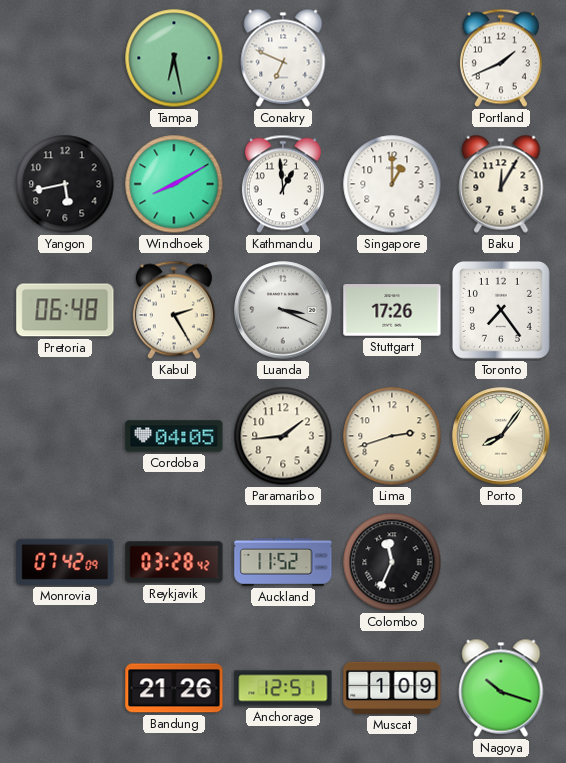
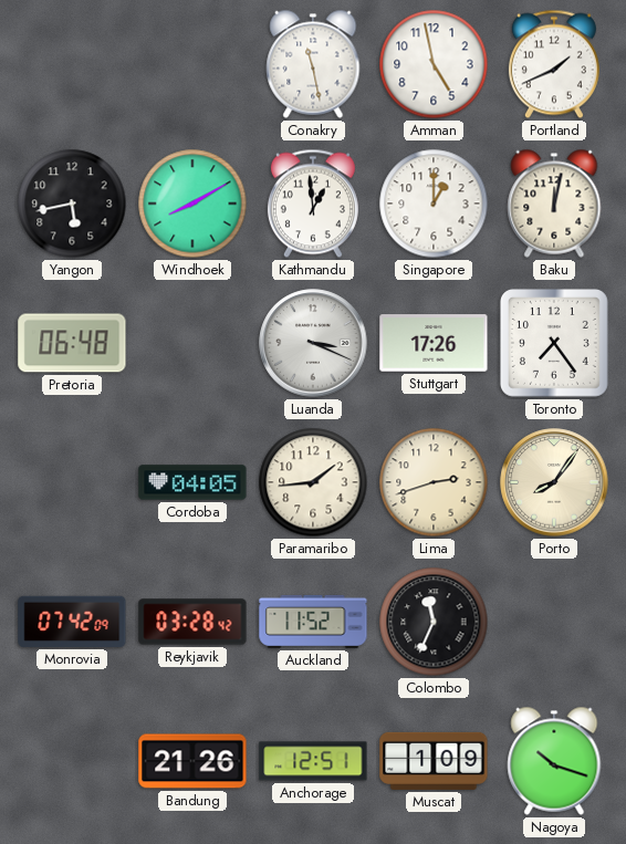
Tampa: 6:28 -> none
Conakry: 6:49 -> 11:28
Amman: none -> 4:58
Baku: 12:05 -> 12:02
Kabul: 2:25 -> none
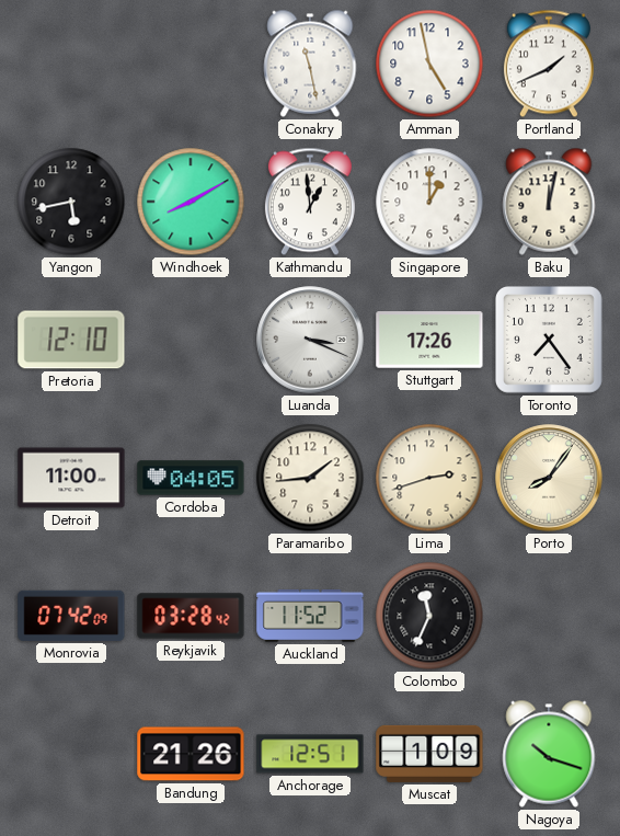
Pretoria: 06:48 -> 12:10
Detroit: none -> 11:00
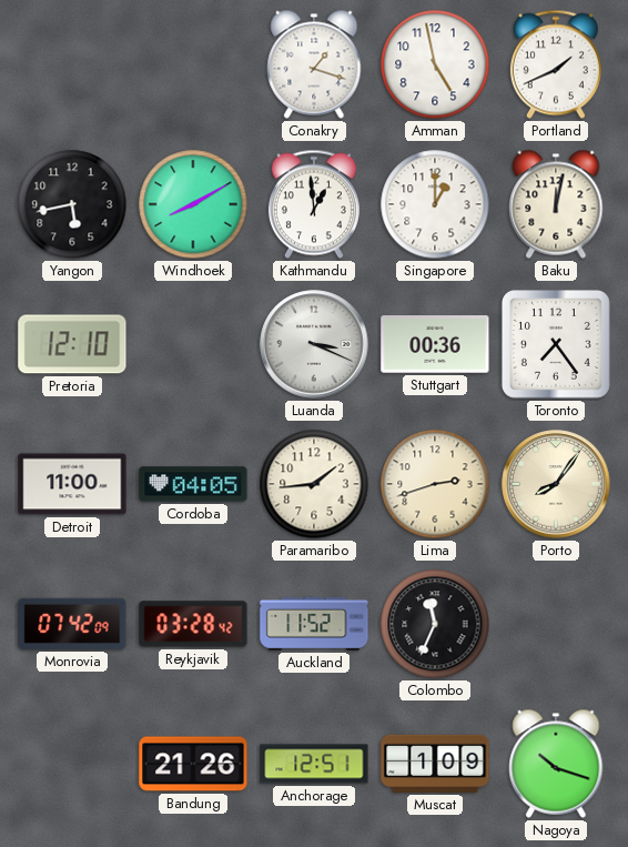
Conakry: 11:28 -> 1:18
Stuttgart: 17:26 -> 00:36
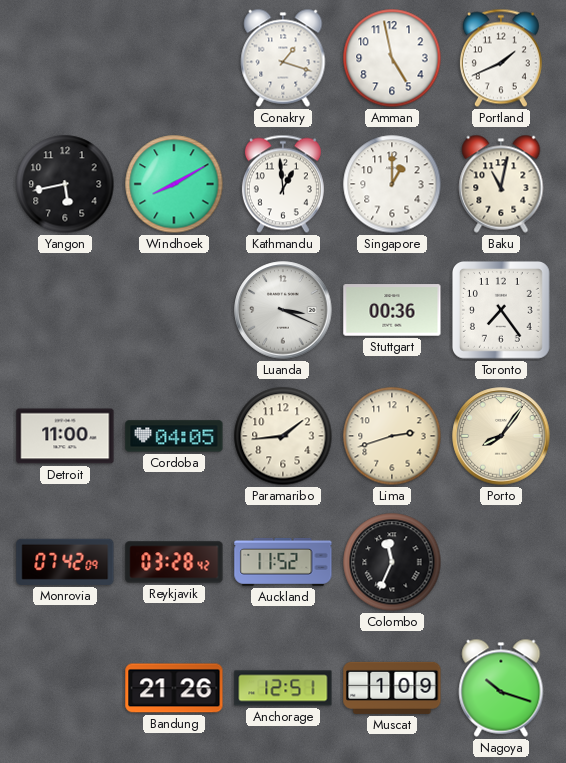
Baku: 12:02 -> 11:02
Pretoria: 12:10 -> none
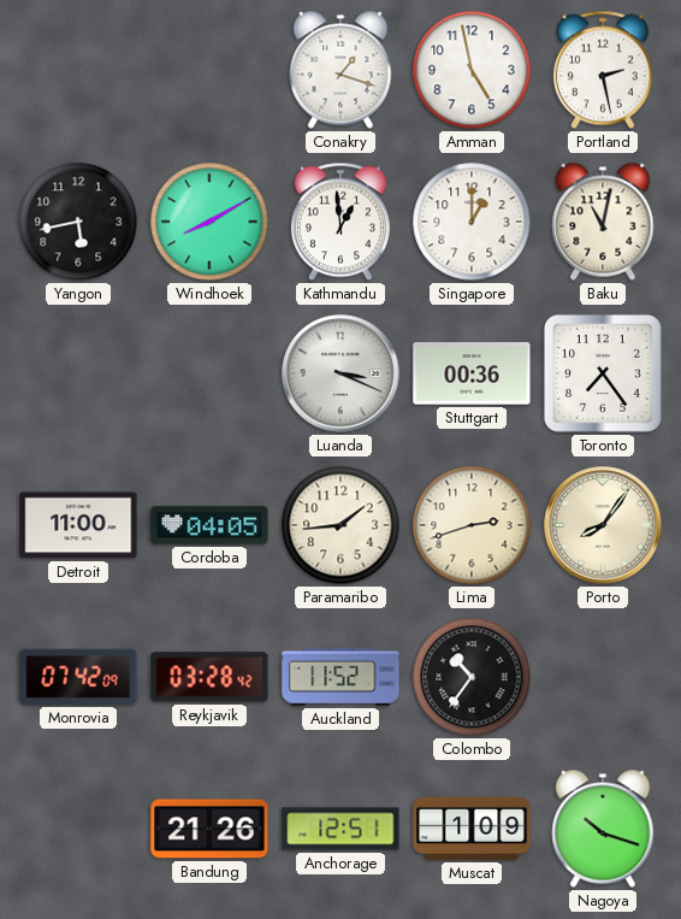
Portland: 1:41 -> 2:28
Colombo: 11:34 -> 10:36
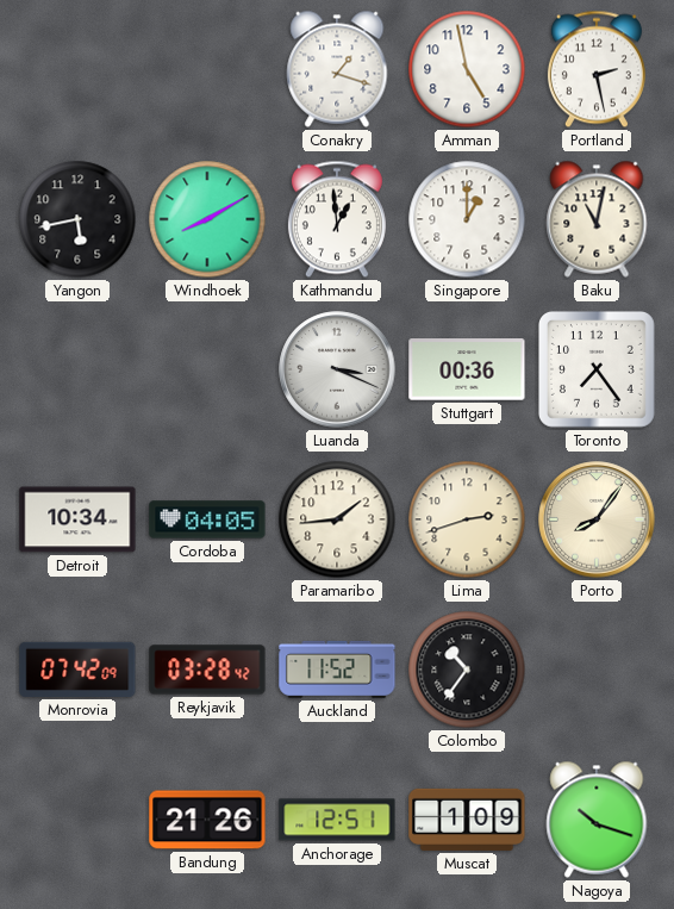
Detroit: 11:00 -> 10:34
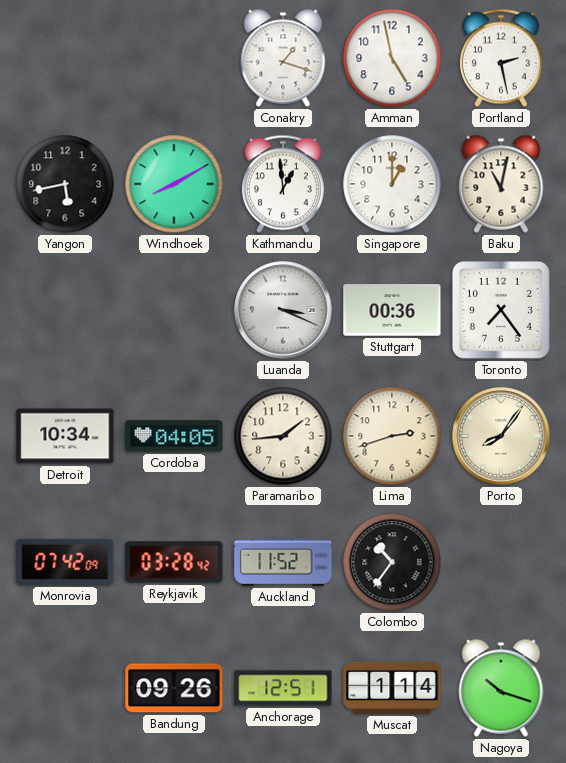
Bandung: 21:26 -> 09:26
Muscat: 1:09 -> 1:14
